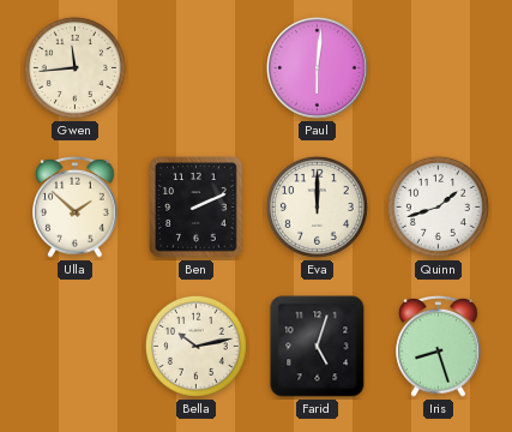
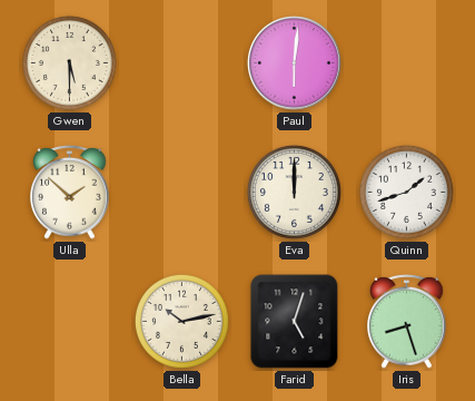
Gwen: 11:44 -> 5:30
Ben: 2:11 -> none
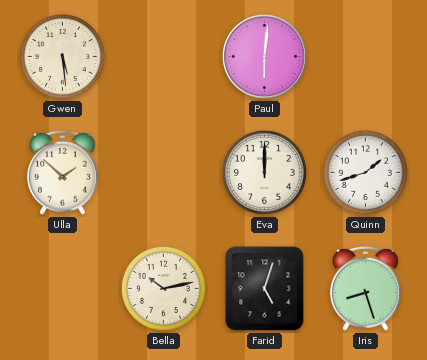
Gwen: 5:30 -> 5:29
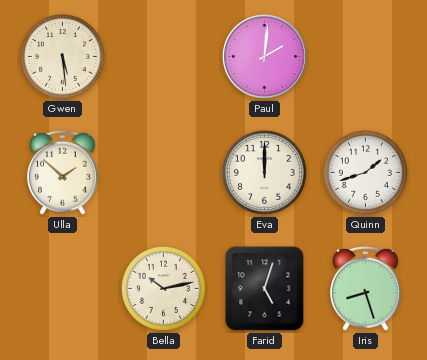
Paul: 6:01 -> 2:01
